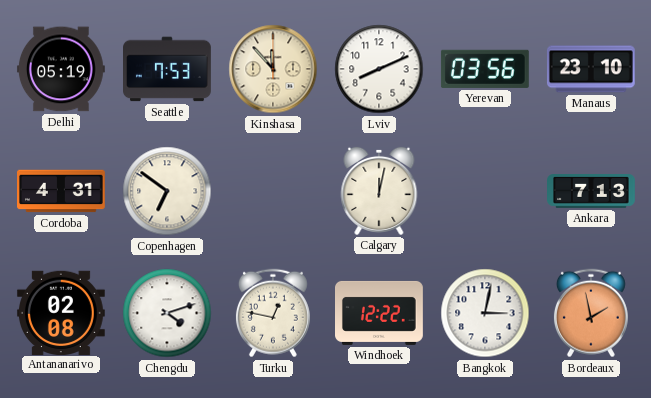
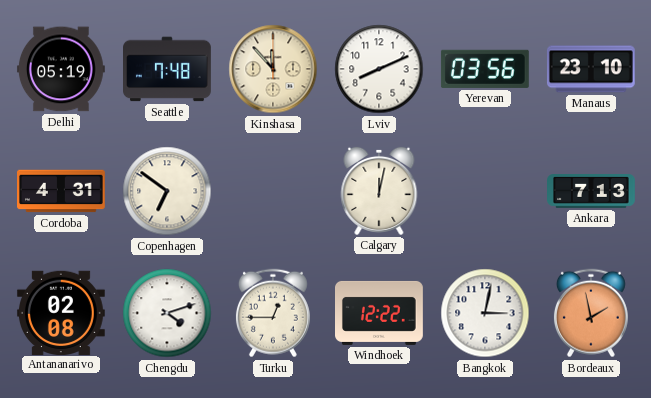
Seattle: 7:53 -> 7:48
Turku: 12:47 -> 12:45
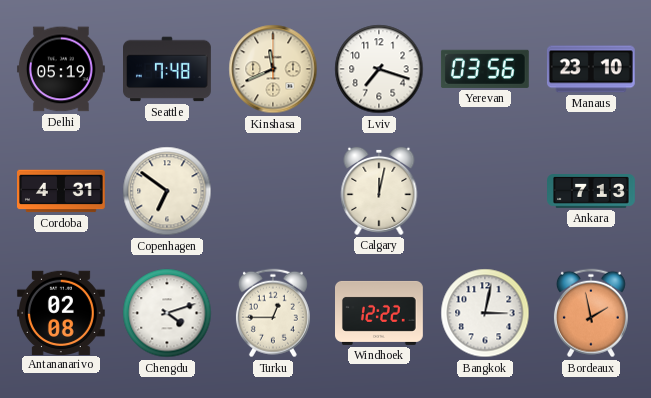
Kinshasa: 11:53 -> 11:41
Lviv: 8:11 -> 7:18
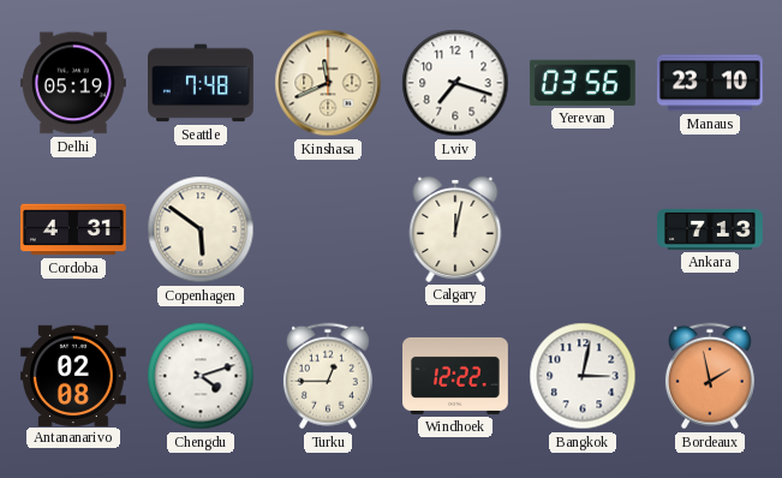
Copenhagen: 6:51 -> 5:51
